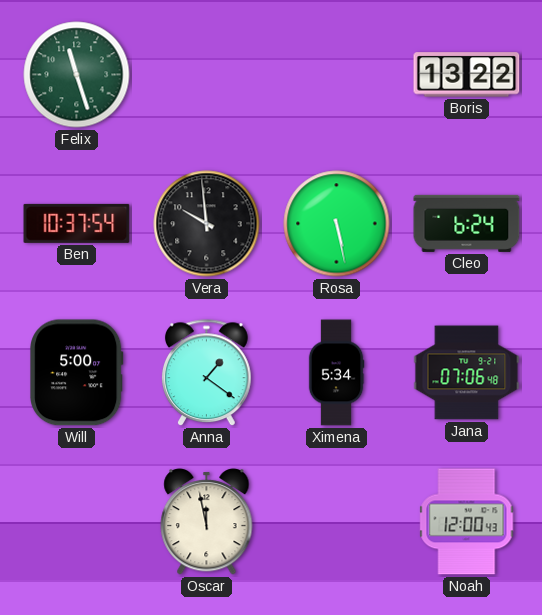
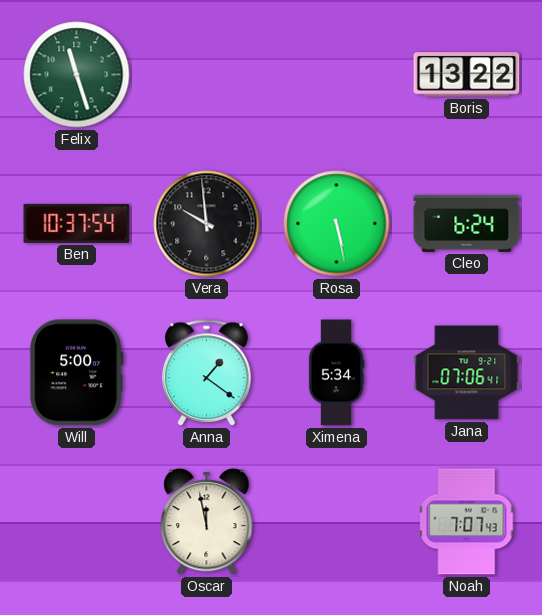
Jana: 07:06:48 -> 07:06:41
Noah: 12:00 -> 7:07
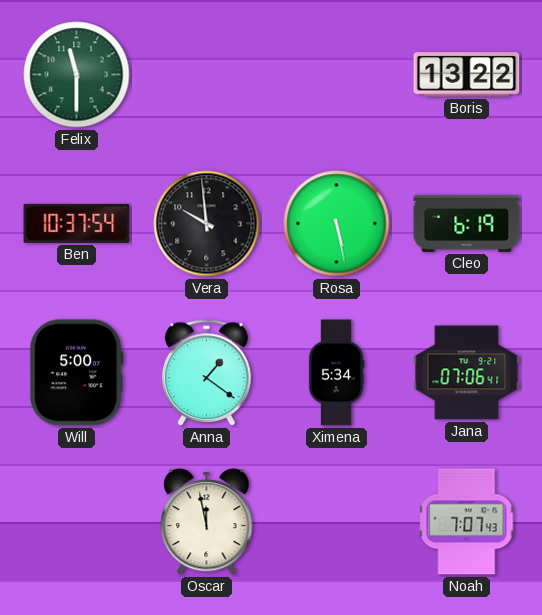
Felix: 11:27 -> 11:30
Cleo: 6:24 -> 6:19
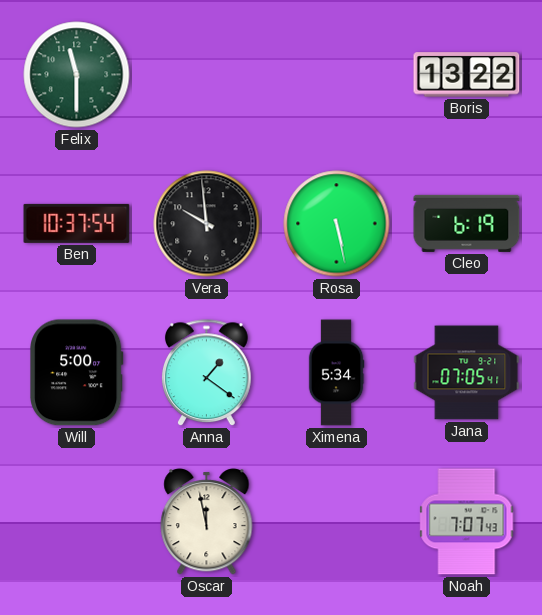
Jana: 07:06 -> 07:05
